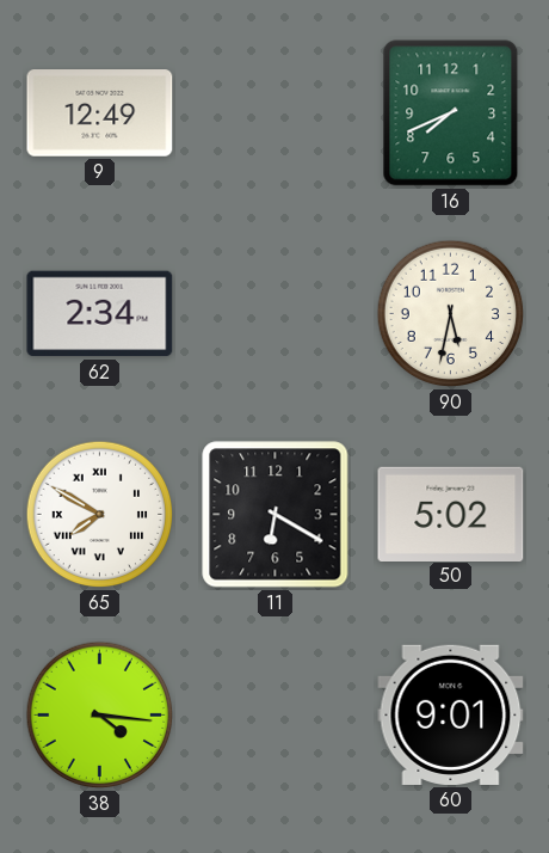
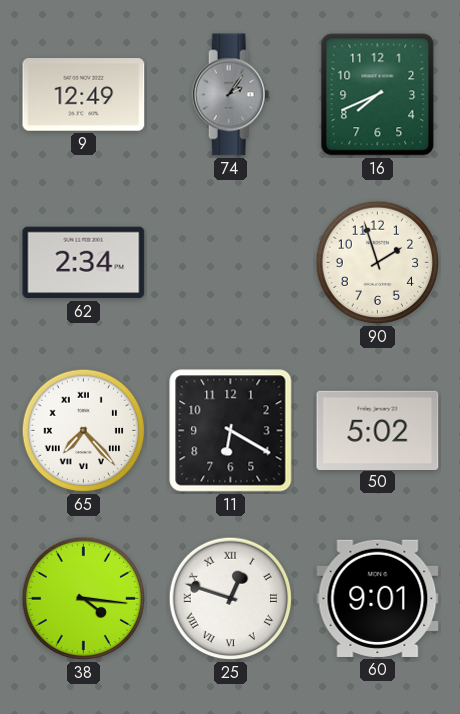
74: none -> 2:06
90: 5:32 -> 1:57
65: 7:50 -> 7:23
25: none -> 12:48
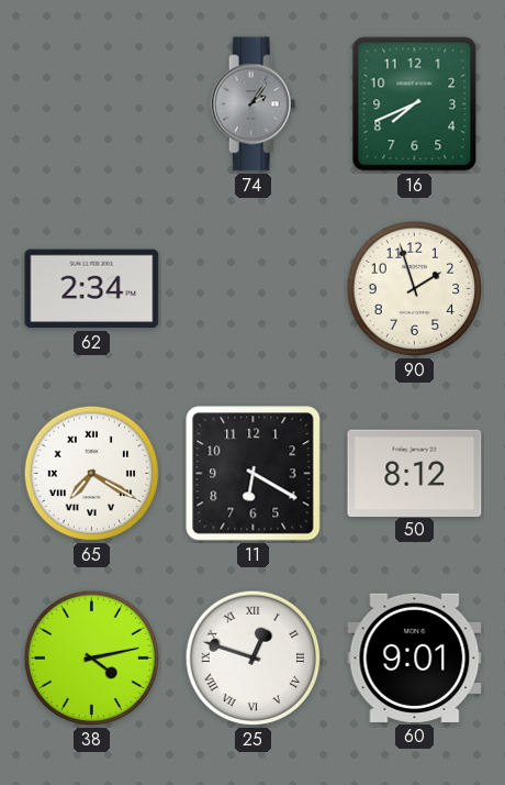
9: 12:49 -> none
65: 7:23 -> 7:20
50: 5:02 -> 8:12
38: 4:16 -> 4:13
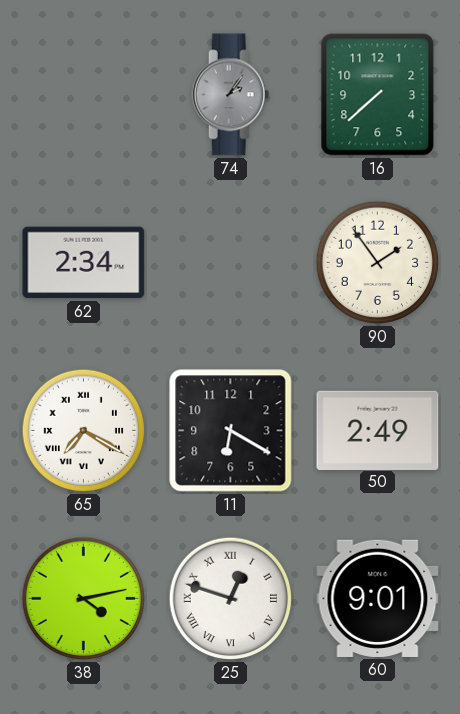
16: 7:41 -> 7:38
90: 1:57 -> 1:54
50: 8:12 -> 2:49
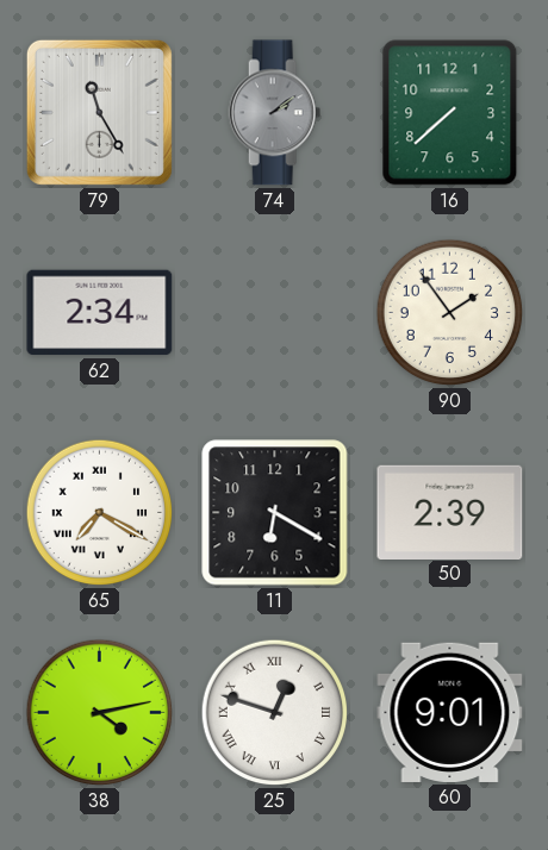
79: none -> 11:25
74: 2:06 -> 2:09
50: 2:49 -> 2:39
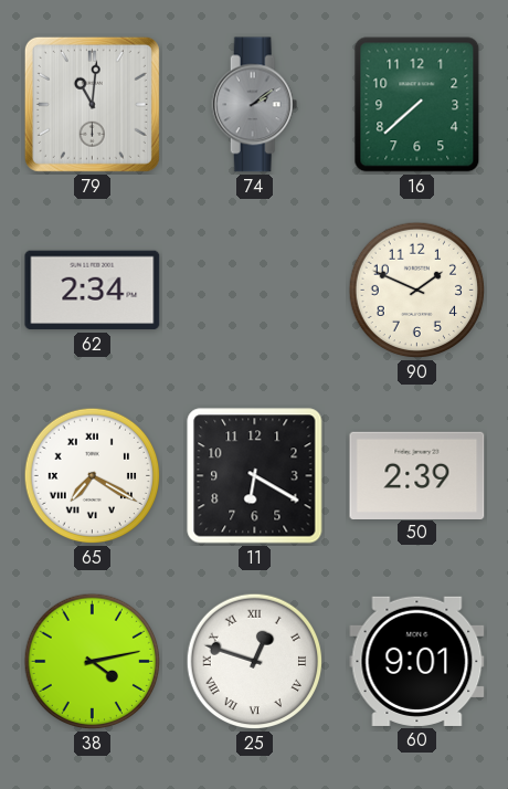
79: 11:25 -> 11:01
90: 1:54 -> 1:49
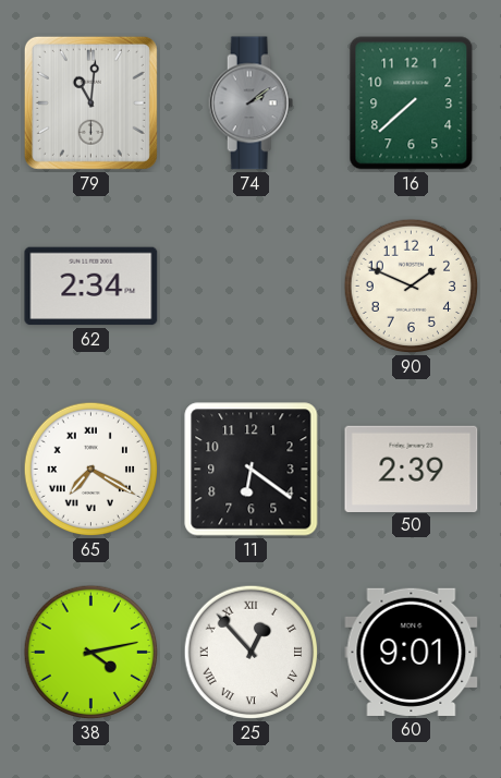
11: 6:20 -> 6:21
25: 12:48 -> 12:53
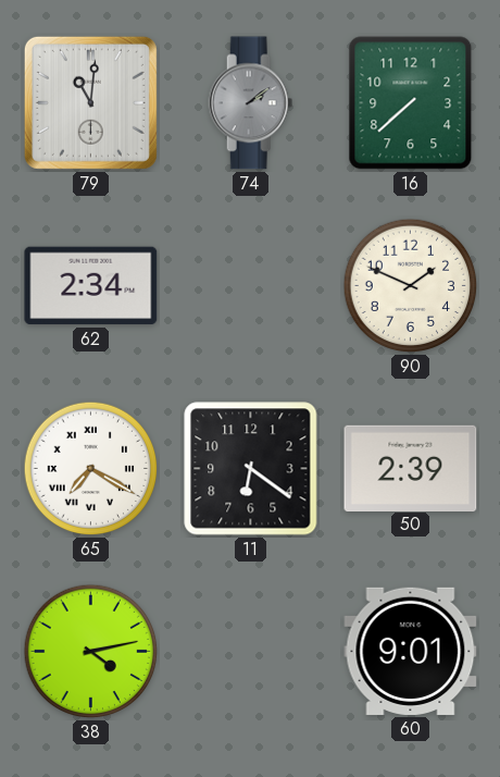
25: 12:53 -> none
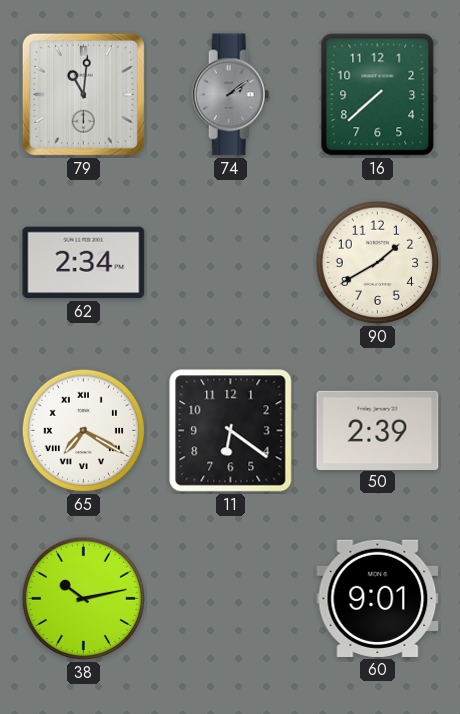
90: 1:49 -> 1:40
38: 4:13 -> 10:13
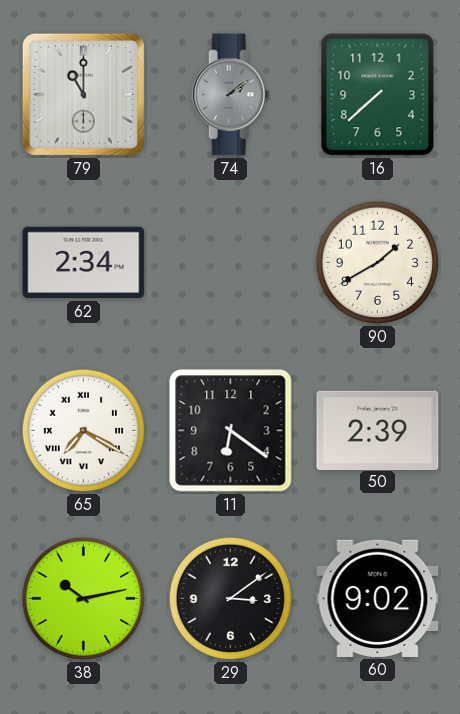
79: 11:01 -> 11:00
29: none -> 3:09
60: 9:01 -> 9:02
